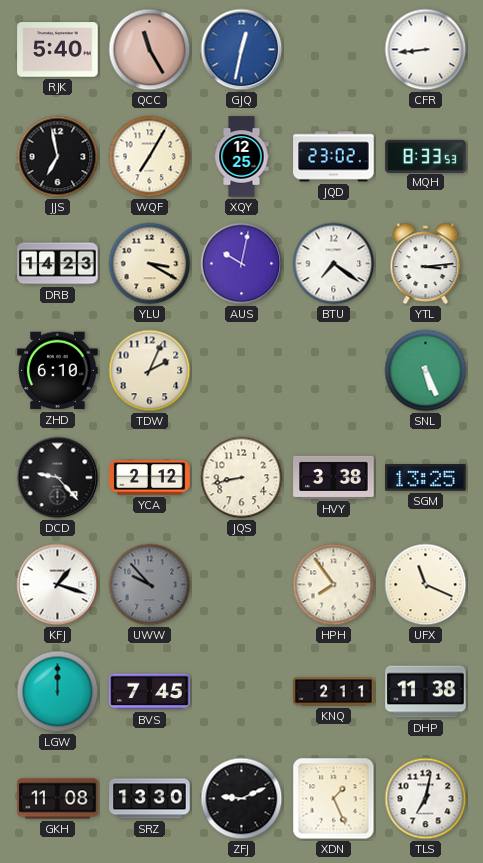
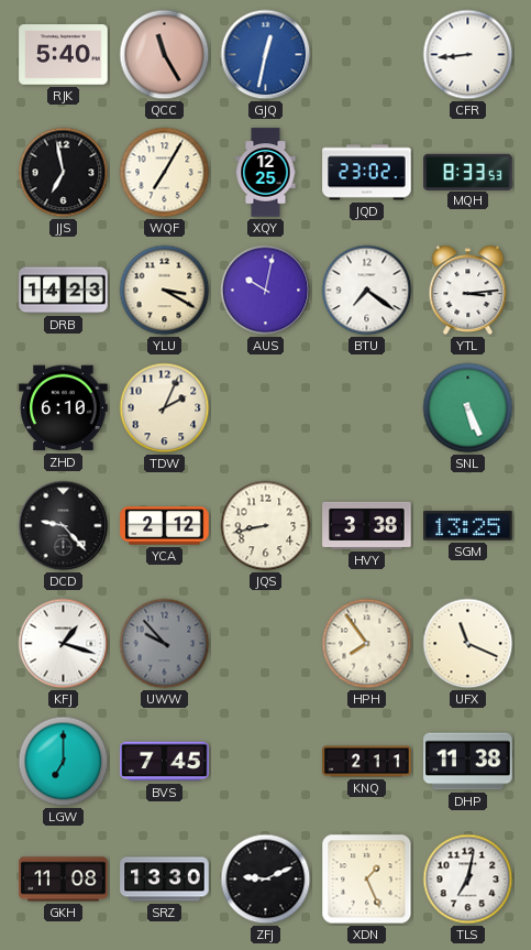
LGW: 12:00 -> 7:00
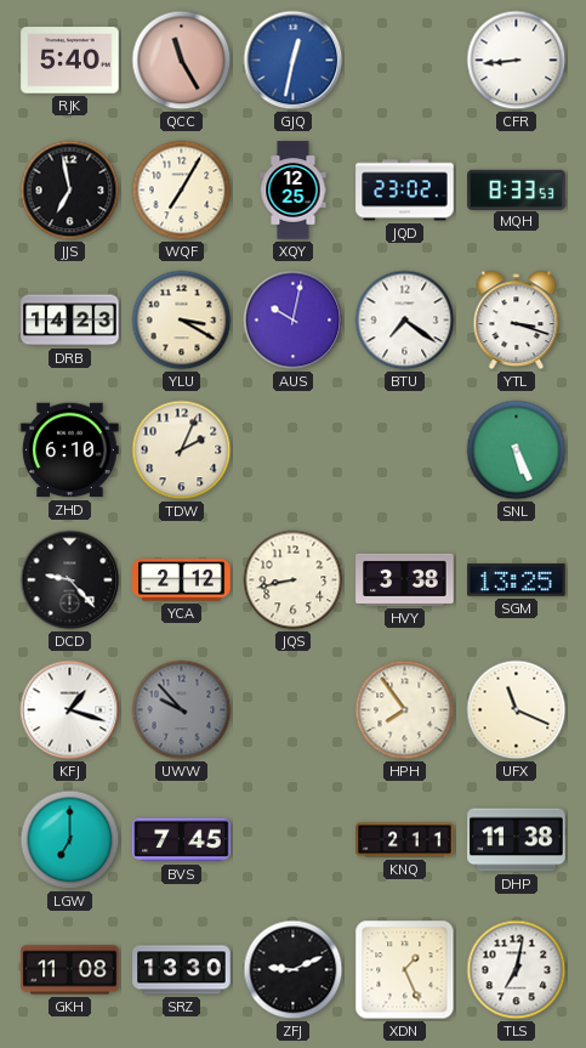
YTL: 3:14 -> 3:18
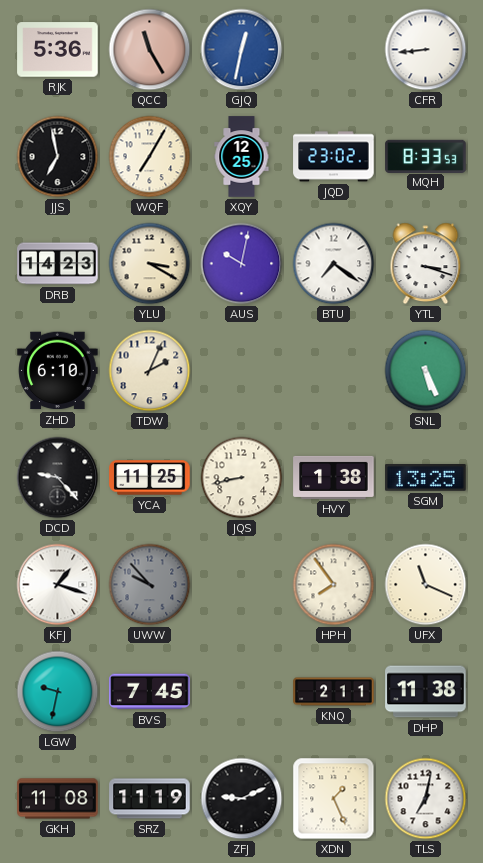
RJK: 5:40 -> 5:36
YCA: 2:12 -> 11:25
HVY: 3:38 -> 1:38
LGW: 7:00 -> 9:32
SRZ: 13:30 -> 11:19
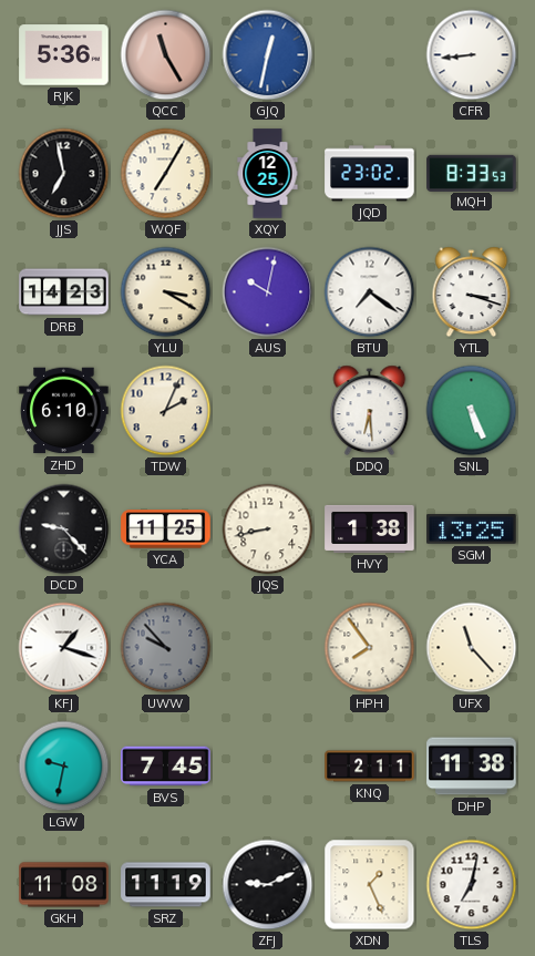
DDQ: none -> 6:29
UFX: 11:19 -> 11:23
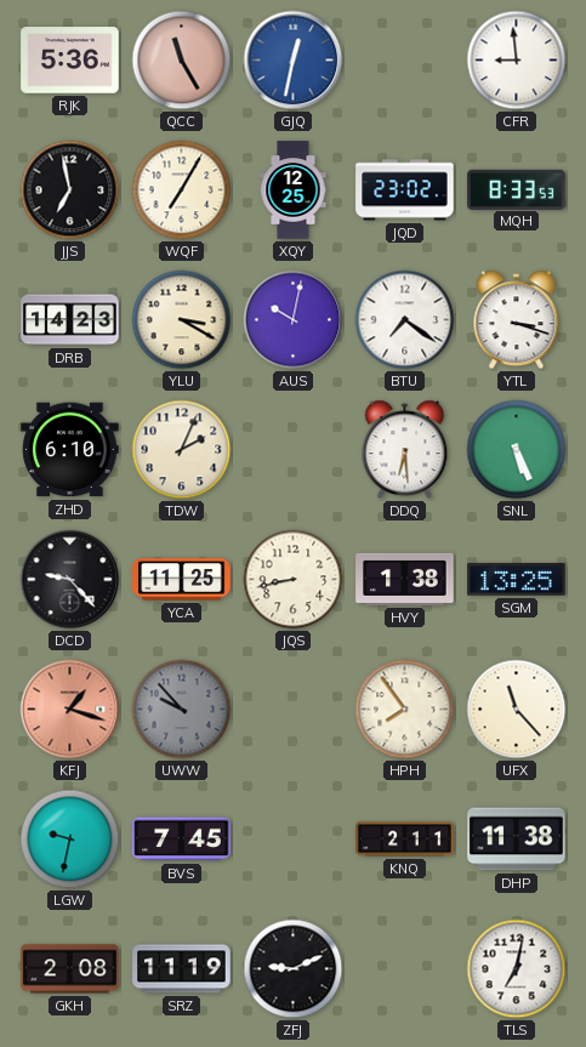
CFR: 8:44 -> 8:59
KFJ dial: white -> salmon
GKH: 11:08 -> 2:08
XDN: 1:26 -> none
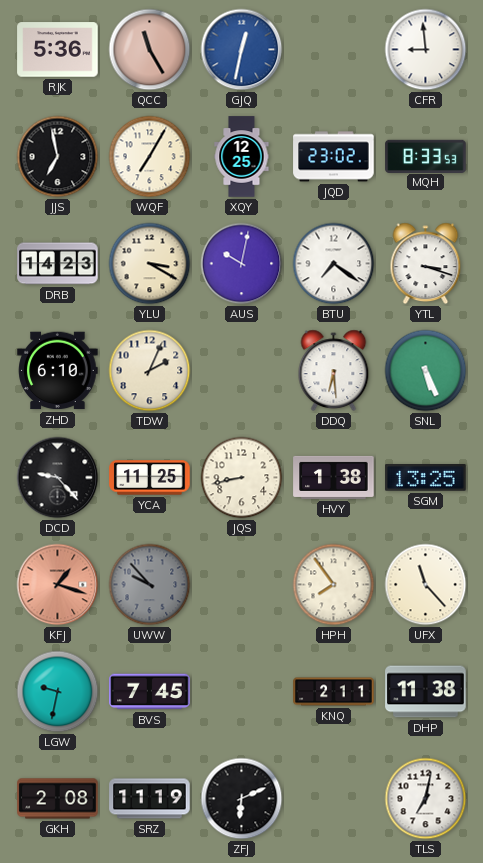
ZFJ: 9:11 -> 6:11
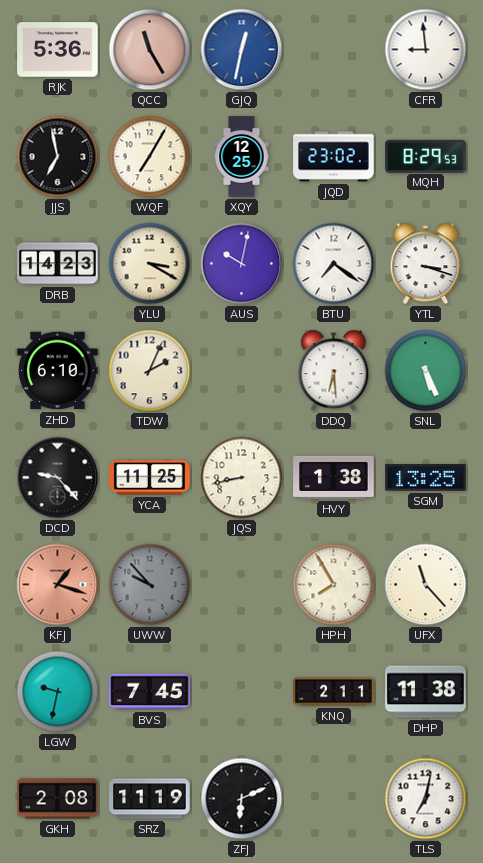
MQH: 8:33 -> 8:29
HPH: 7:54 -> 7:55
